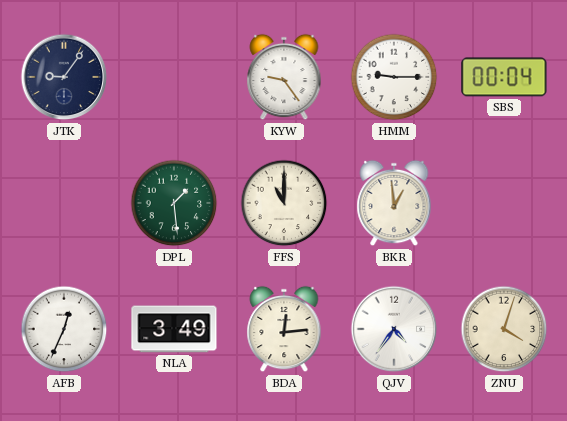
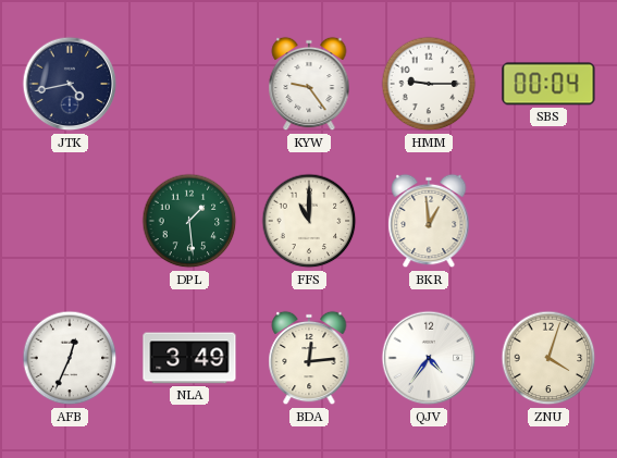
JTK: 9:06 -> 4:43
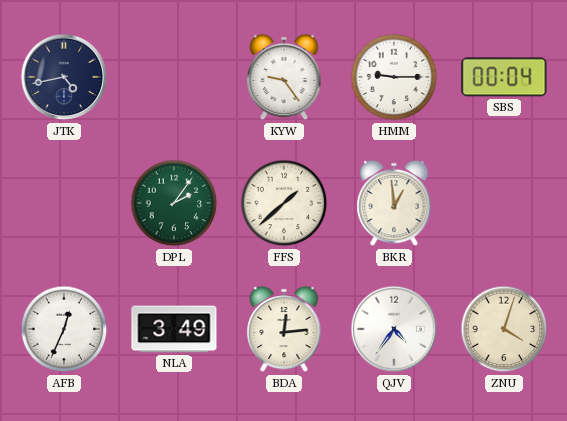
DPL: 1:29 -> 2:06
FFS: 11:00 -> 1:38
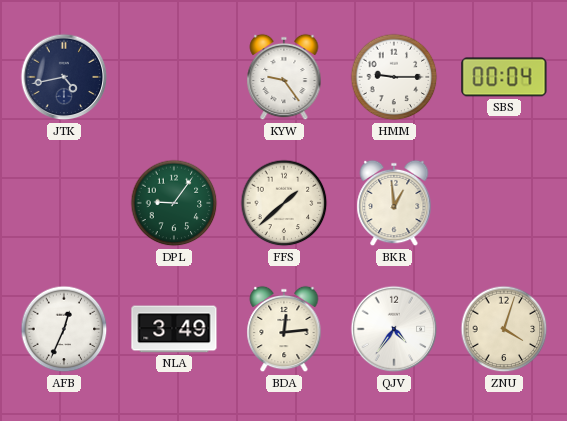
DPL: 2:06 -> 9:06
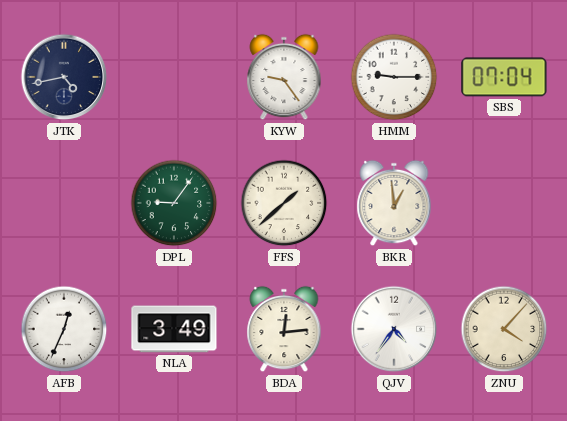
SBS: 00:04 -> 07:04
ZNU: 4:03 -> 4:07
